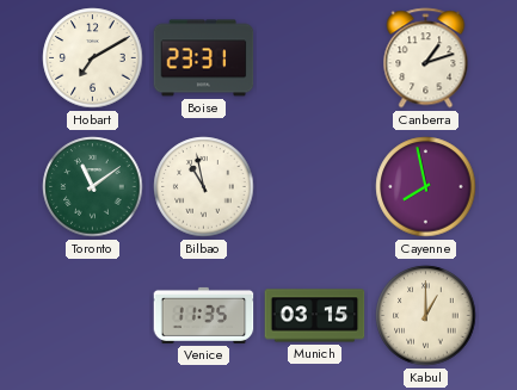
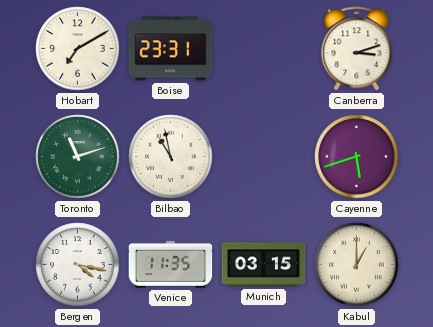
Canberra: 1:12 -> 3:12
Toronto: 11:09 -> 11:12
Cayenne: 7:58 -> 5:42
Bergen: none -> 4:17
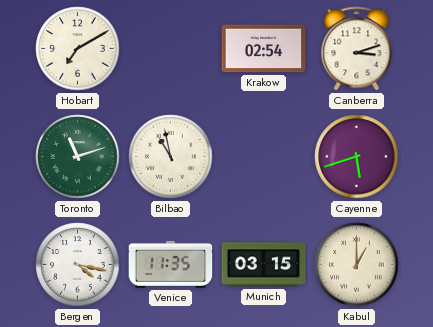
Boise: 23:31 -> none
Krakow: none -> 02:54
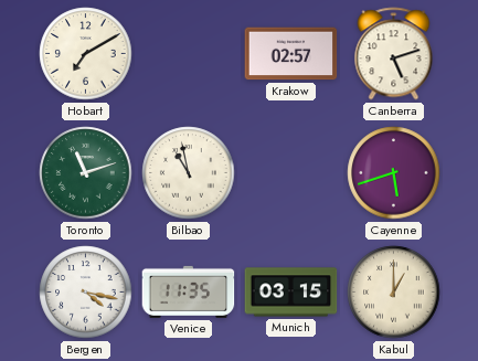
Krakow: 02:54 -> 02:57
Canberra: 3:12 -> 5:12
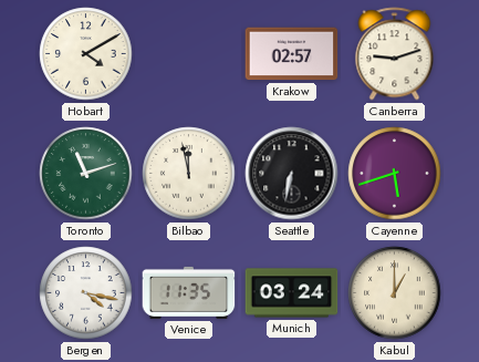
Hobart: 7:10 -> 4:10
Canberra: 5:12 -> 9:12
Bilbao: 10:58 -> 11:58
Seattle: none -> 6:32
Munich: 03:15 -> 03:24
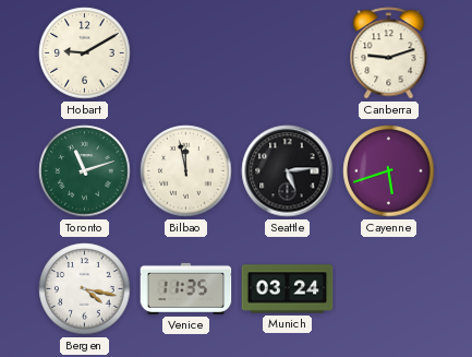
Hobart: 4:10 -> 9:10
Krakow: 02:57 -> none
Seattle: 6:32 -> 5:14
Kabul: 1:00 -> none
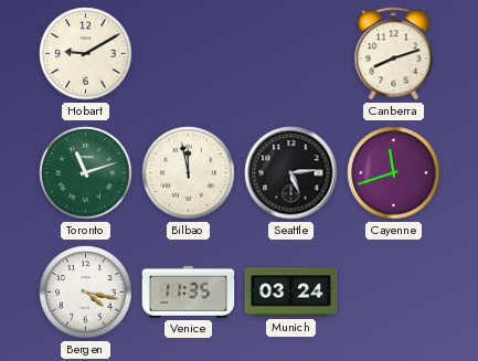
Canberra: 9:12 -> 8:12
Cayenne: 5:42 -> 11:42
